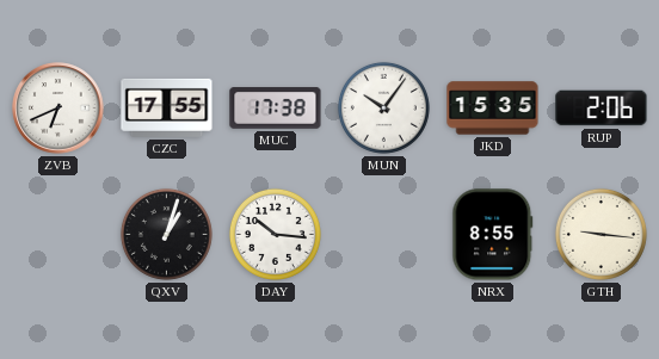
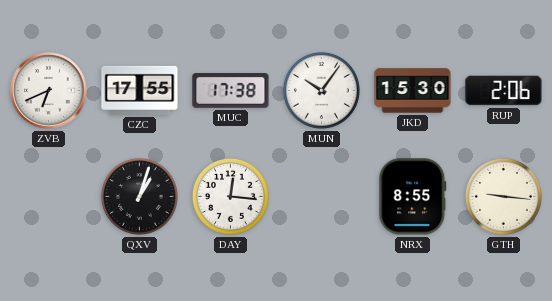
JKD: 15:35 -> 15:30
DAY: 10:16 -> 12:16
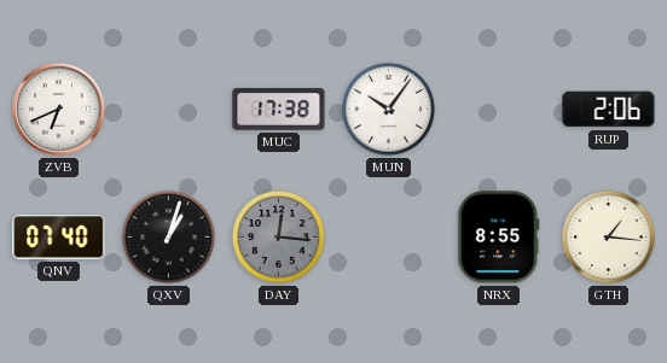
CZC: 17:55 -> none
JKD: 15:30 -> none
QNV: none -> 07:40
DAY dial: white -> grey
GTH: 9:16 -> 1:16
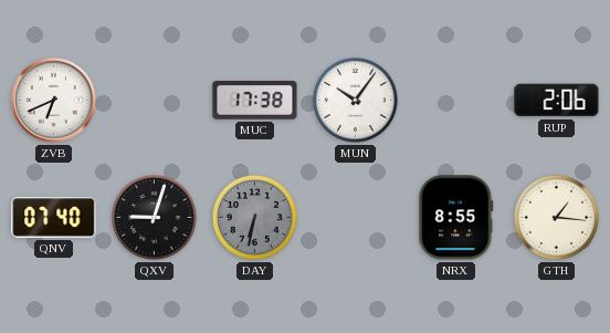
QXV: 1:03 -> 9:03
DAY: 12:16 -> 6:32
